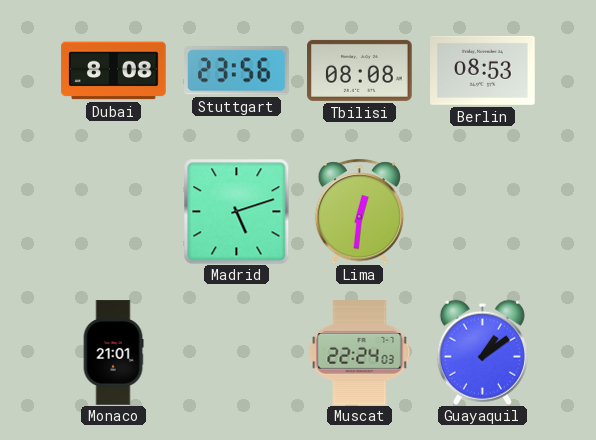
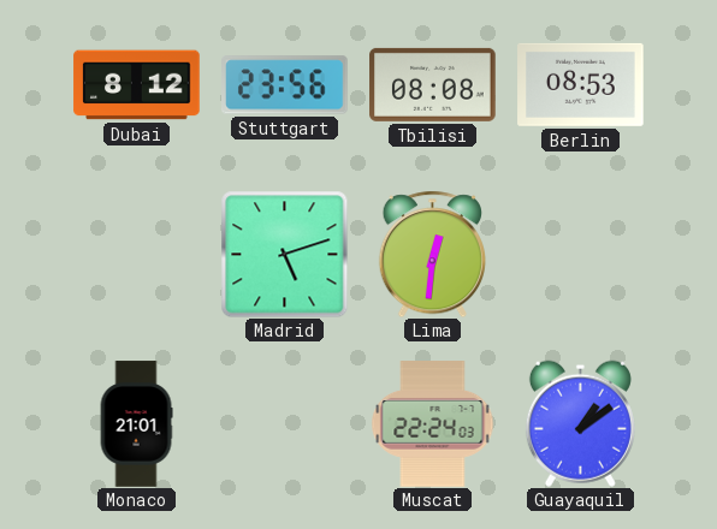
Dubai: 8:08 -> 8:12
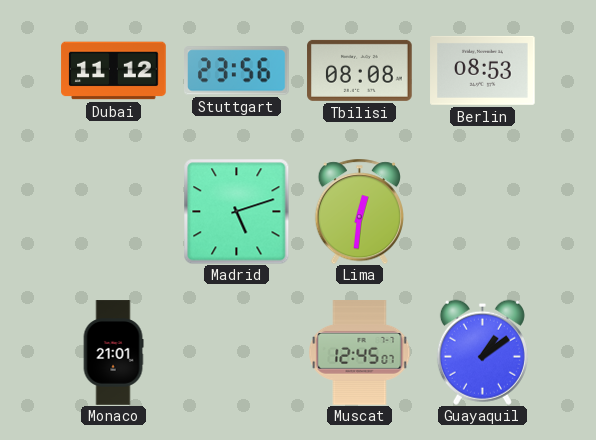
Dubai: 8:12 -> 11:12
Muscat: 22:24 -> 12:45
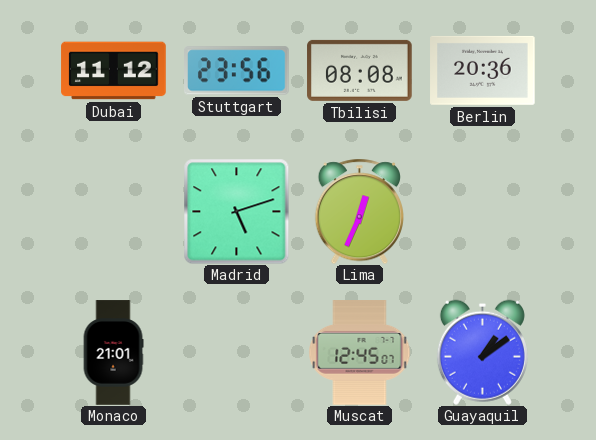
Berlin: 08:53 -> 20:36
Lima: 12:31 -> 12:34
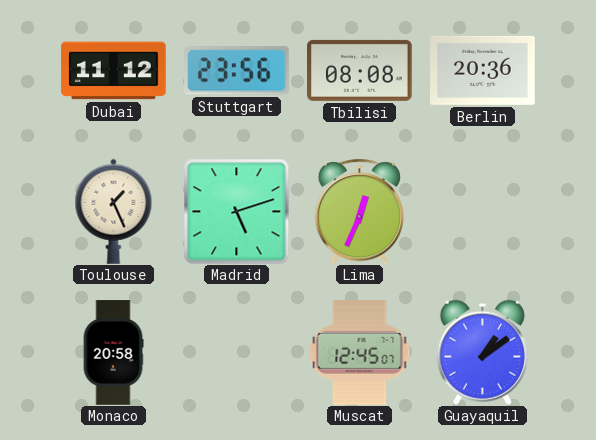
Toulouse: none -> 1:26
Monaco: 21:01 -> 20:58
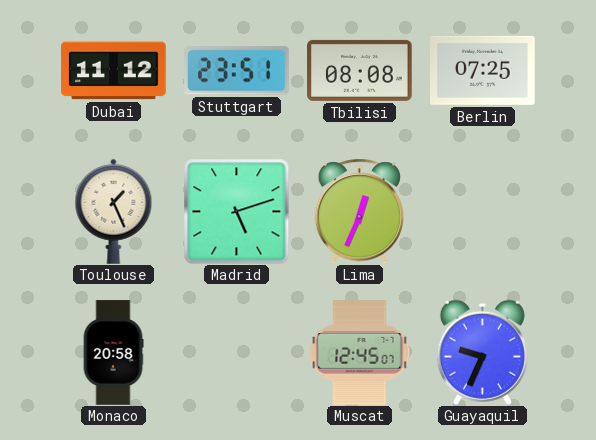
Stuttgart: 23:56 -> 23:51
Berlin: 20:36 -> 07:25
Guayaquil: 1:09 -> 9:34
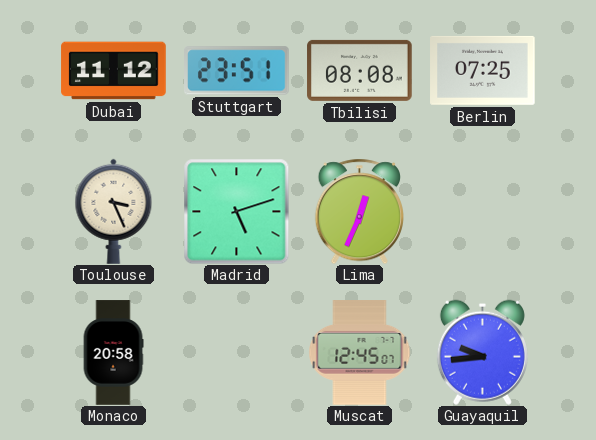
Toulouse: 1:26 -> 3:26
Guayaquil: 9:34 -> 9:44
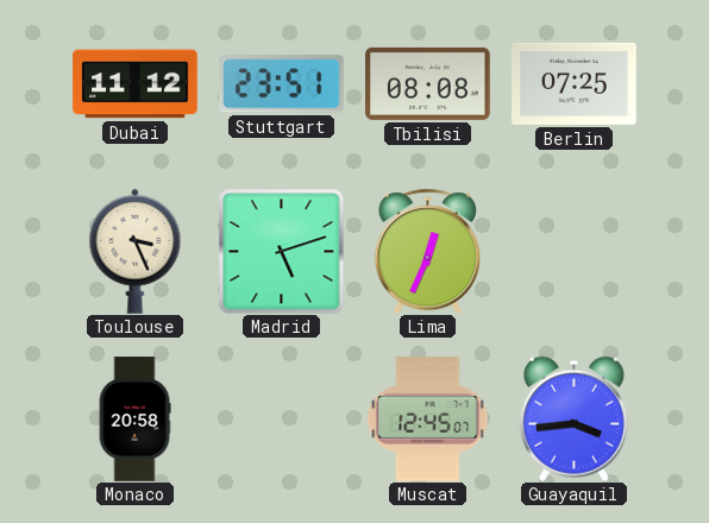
Guayaquil: 9:44 -> 3:44
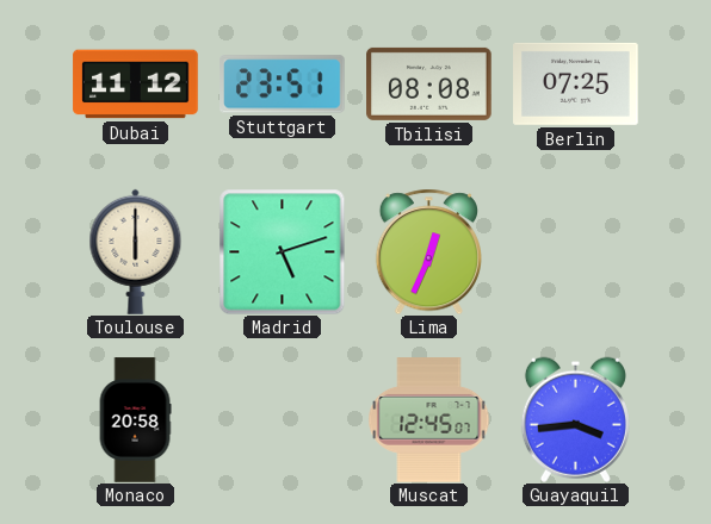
Toulouse: 3:26 -> 6:00
